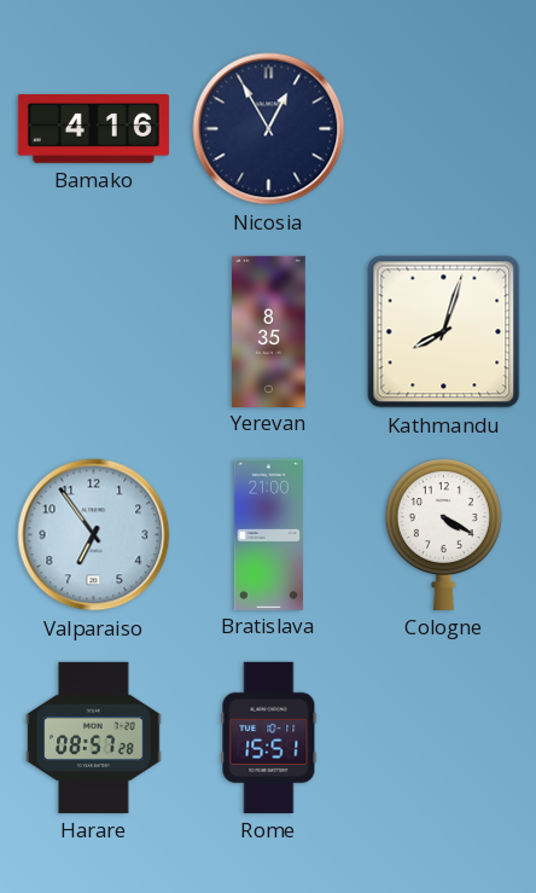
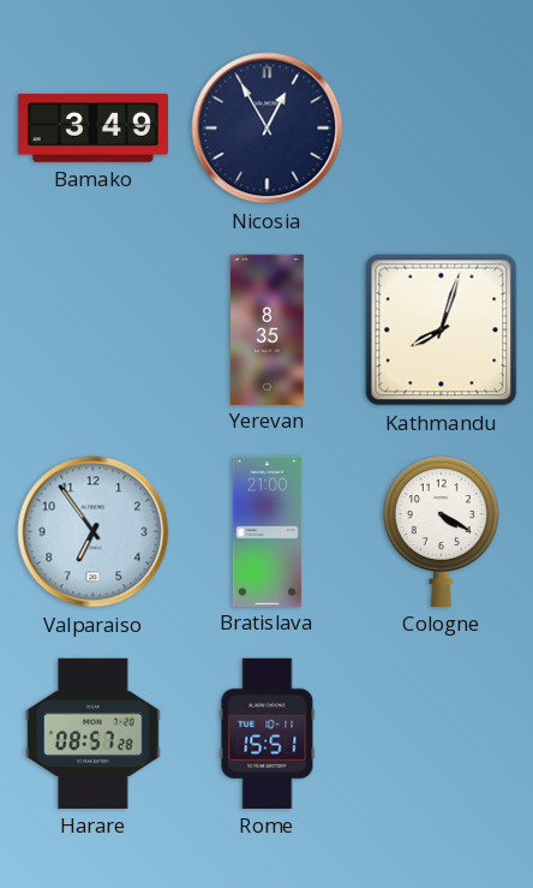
Bamako: 4:16 -> 3:49
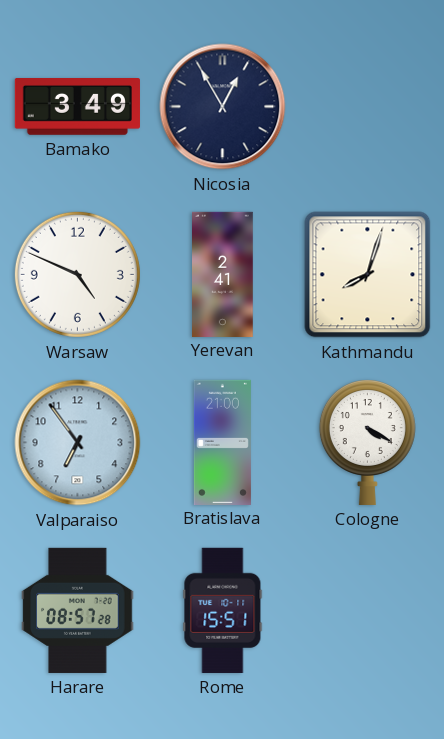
Warsaw: none -> 4:49
Yerevan: 8:35 -> 2:41
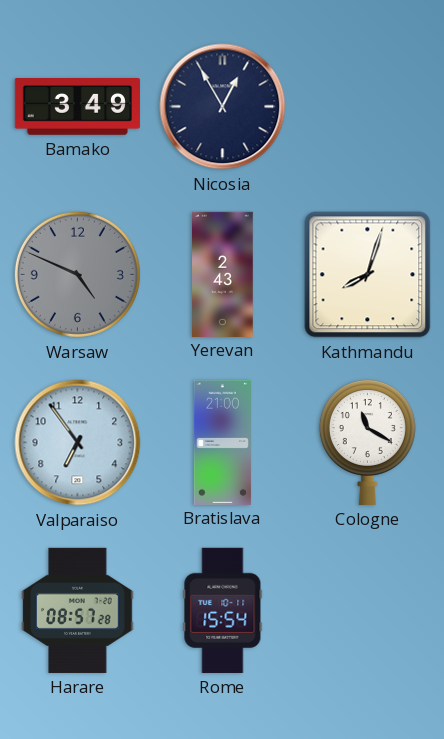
Warsaw dial: white -> grey
Yerevan: 2:41 -> 2:43
Cologne: 4:20 -> 11:20
Rome: 15:51 -> 15:54
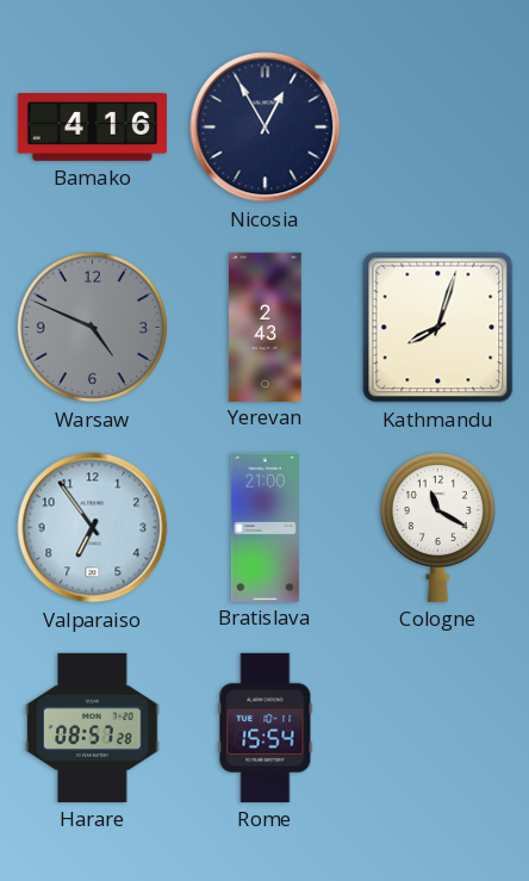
Bamako: 3:49 -> 4:16
